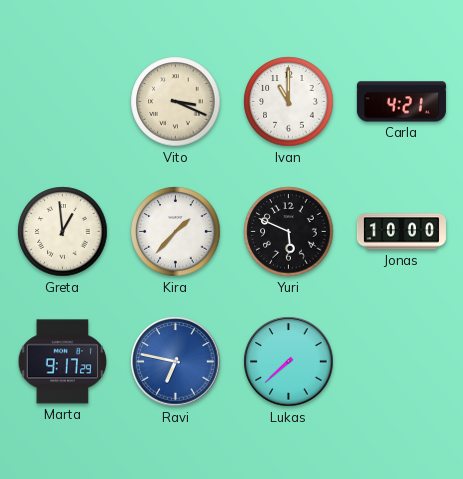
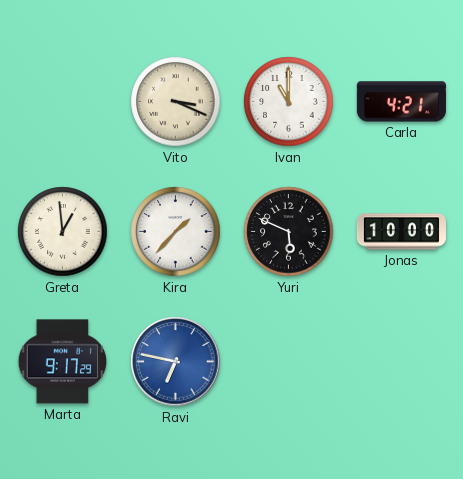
Lukas: 7:38 -> none
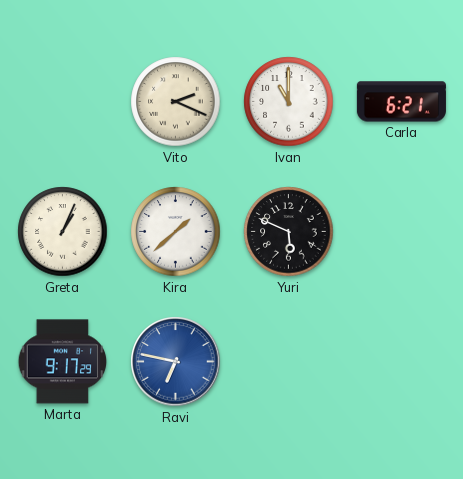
Vito: 3:19 -> 2:19
Carla: 4:21 -> 6:21
Greta: 12:59 -> 1:04
Kira: 1:37 -> 1:38
Jonas: 10:00 -> none
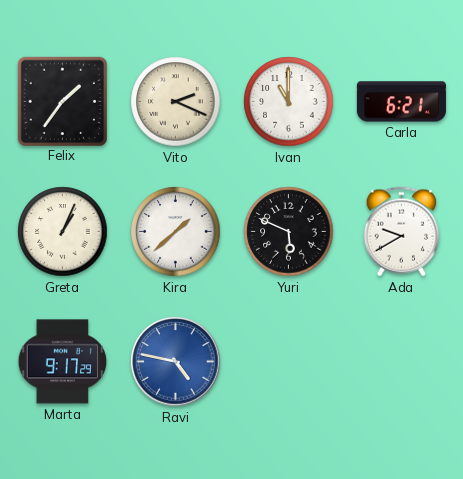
Felix: none -> 1:36
Ada: none -> 9:40
Ravi: 6:47 -> 4:47
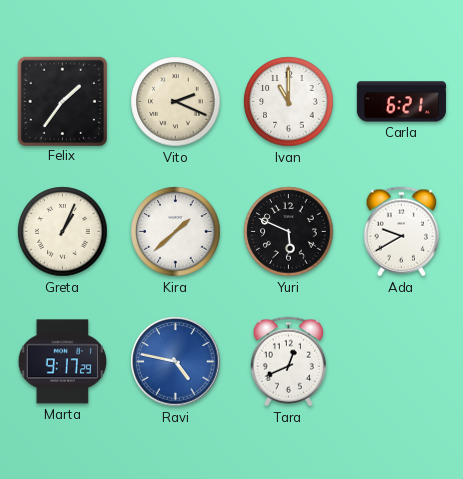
Tara: none -> 12:41
